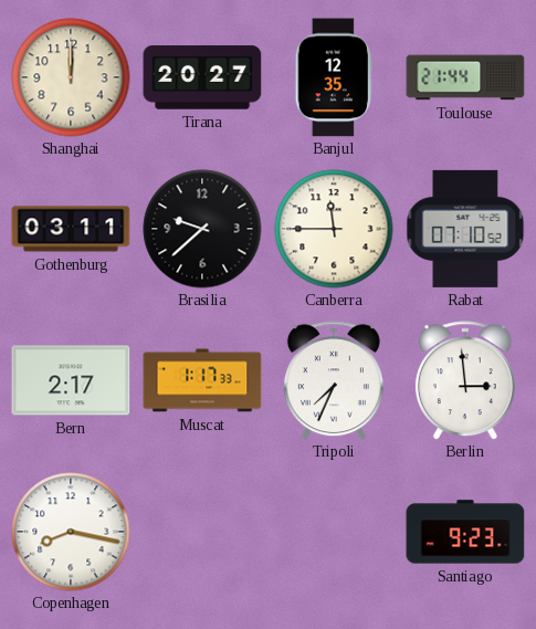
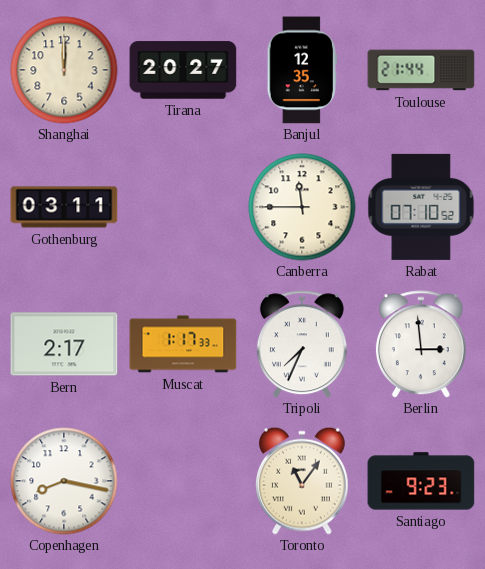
Brasilia: 9:38 -> none
Toronto: none -> 11:06
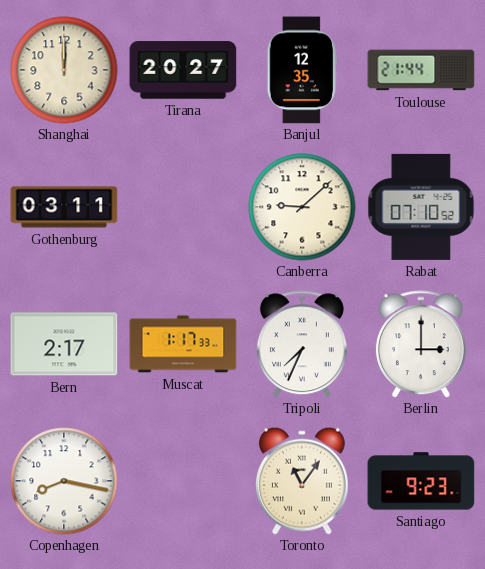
Canberra: 11:45 -> 9:08
Berlin: 2:59 -> 3:00
